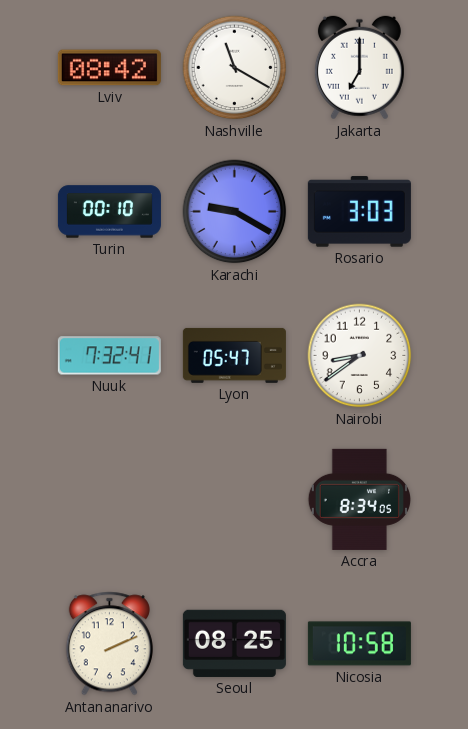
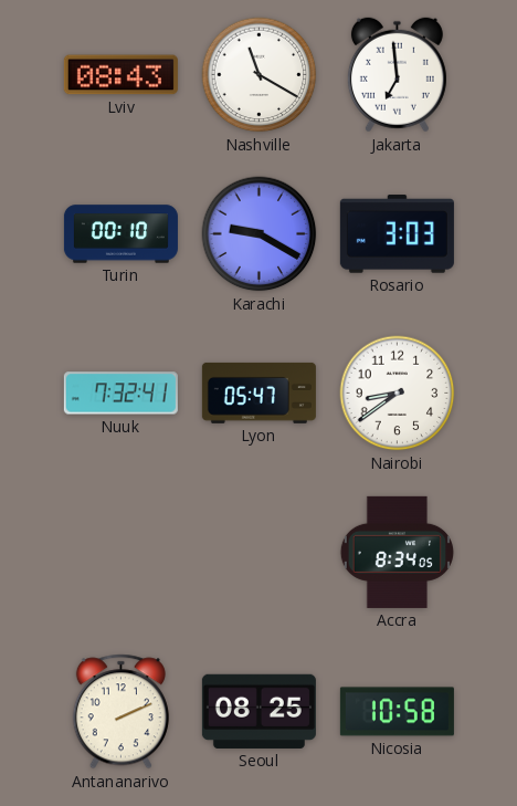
Lviv: 08:42 -> 08:43
Jakarta: 7:00 -> 6:59
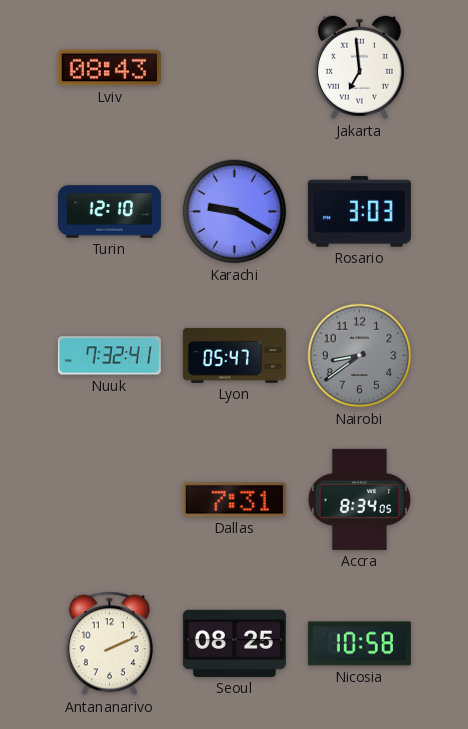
Nashville: 11:20 -> none
Turin: 00:10 -> 12:10
Nairobi dial: white -> grey
Dallas: none -> 7:31
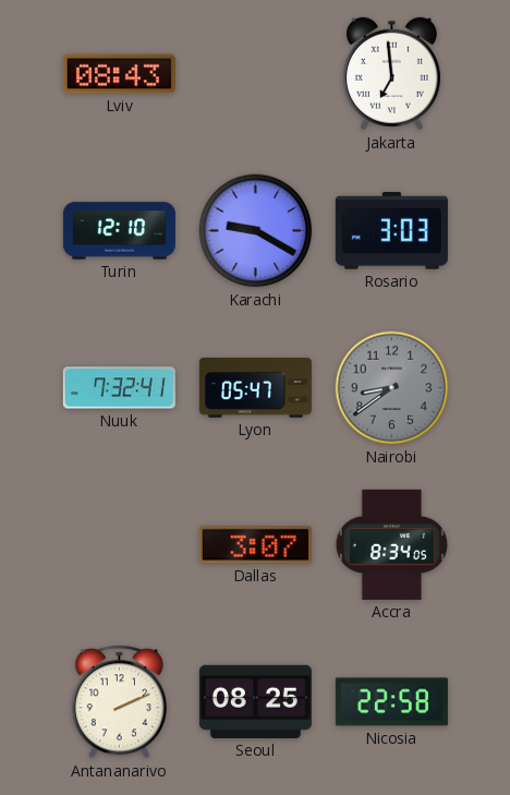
Dallas: 7:31 -> 3:07
Nicosia: 10:58 -> 22:58
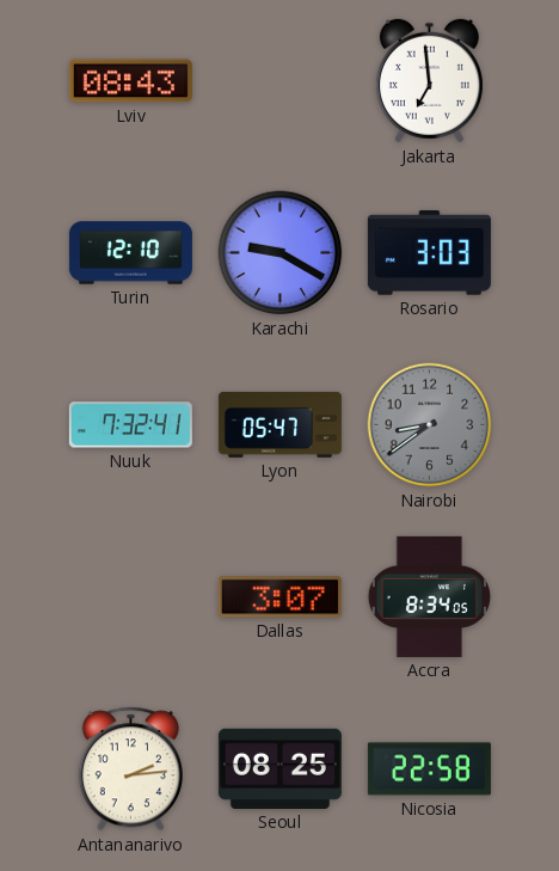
Antananarivo: 2:11 -> 2:14
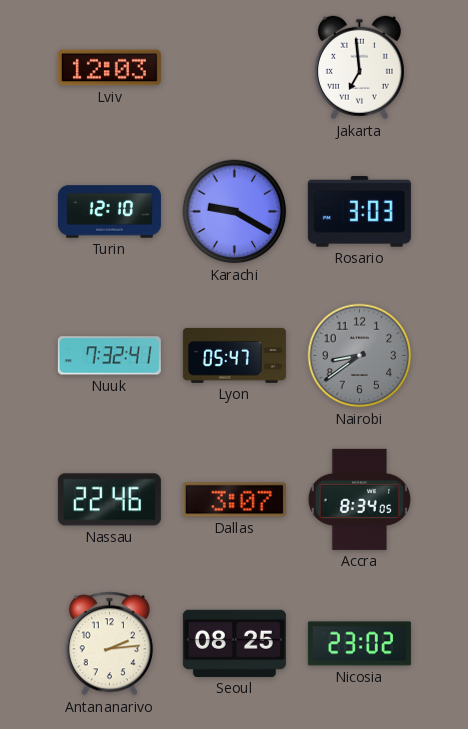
Lviv: 08:43 -> 12:03
Nassau: none -> 22:46
Nicosia: 22:58 -> 23:02
